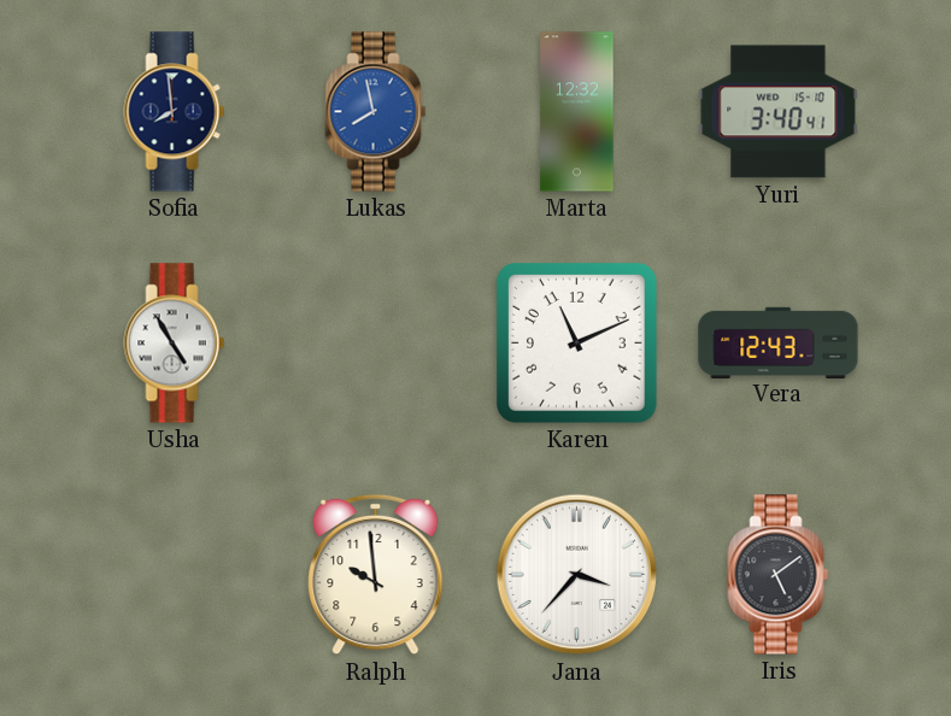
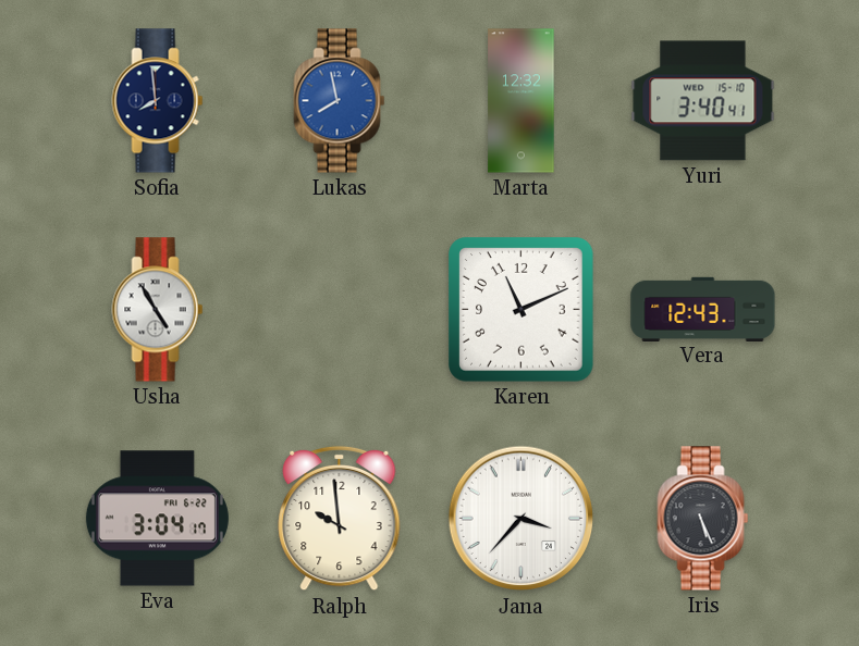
Eva: none -> 3:04
Iris: 5:09 -> 5:26
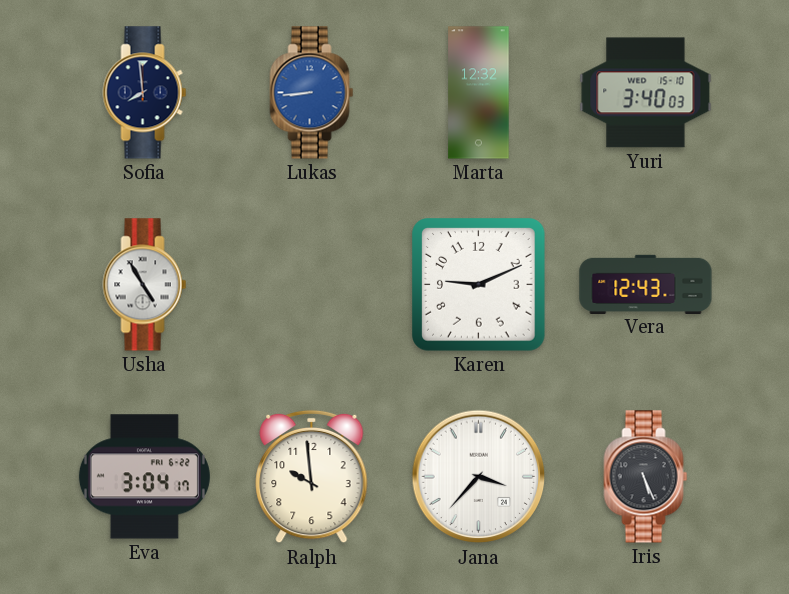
Lukas: 7:58 -> 8:44
Yuri: 3:40:41 -> 3:40:03
Karen: 11:11 -> 9:11
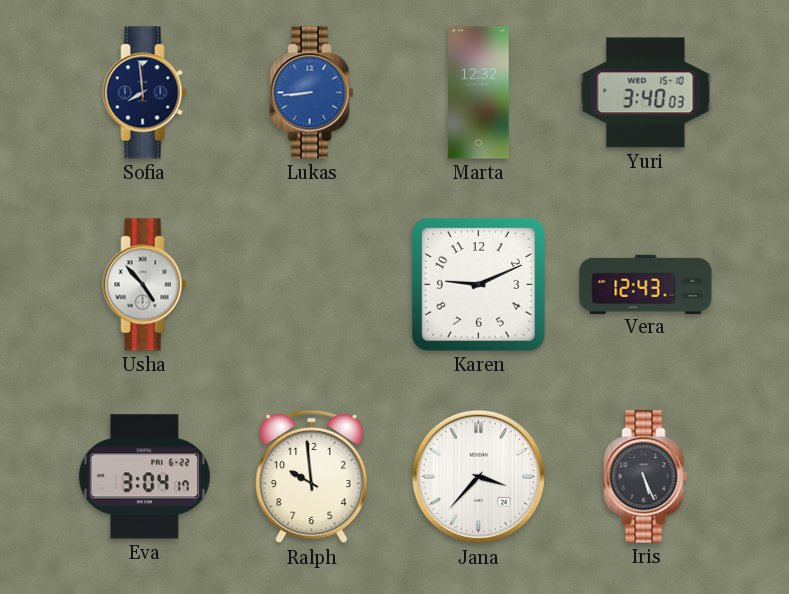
Usha: 4:55 -> 4:53
